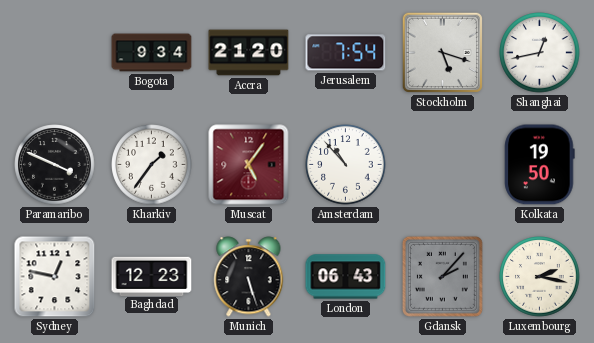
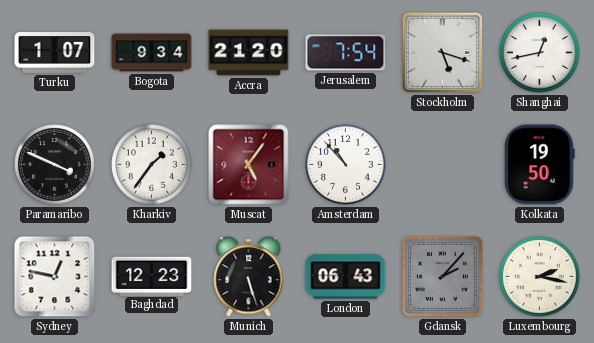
Turku: none -> 1:07
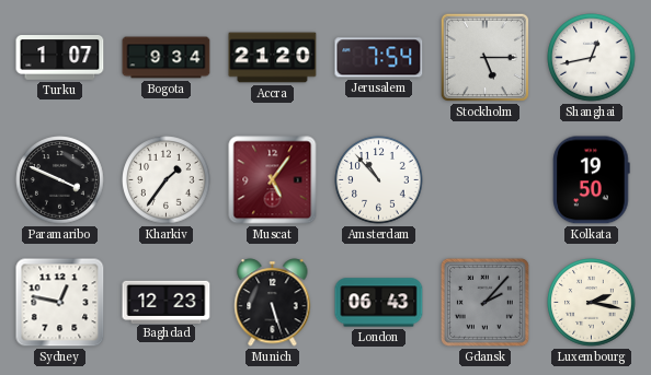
Stockholm: 5:18 -> 5:15
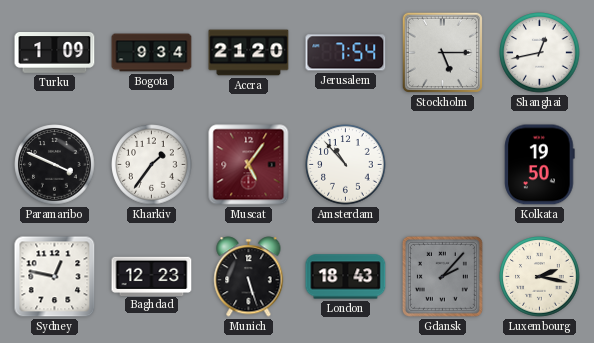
Turku: 1:07 -> 1:09
London: 06:43 -> 18:43
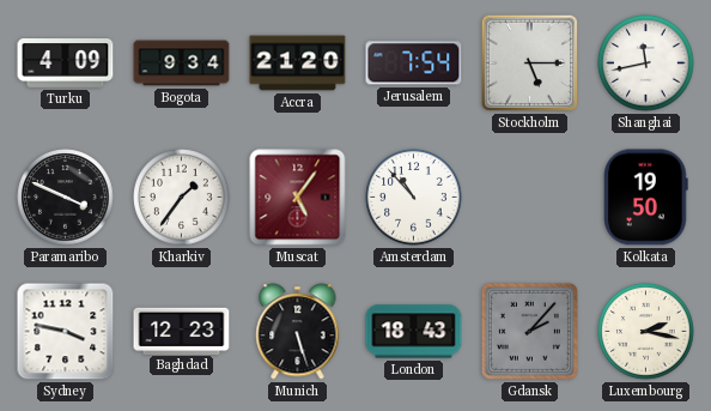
Turku: 1:09 -> 4:09
Shanghai: 12:43 -> 11:43
Sydney: 12:47 -> 3:47
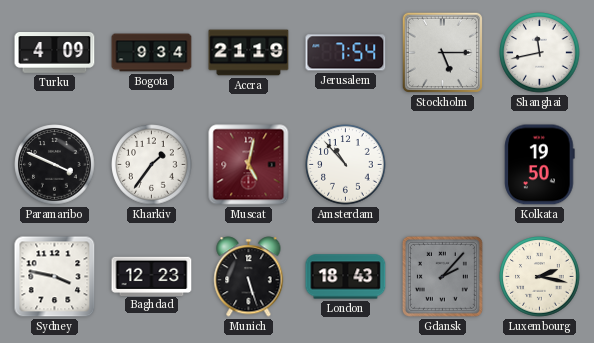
Accra: 21:20 -> 21:19
Muscat: 5:06 -> 5:02
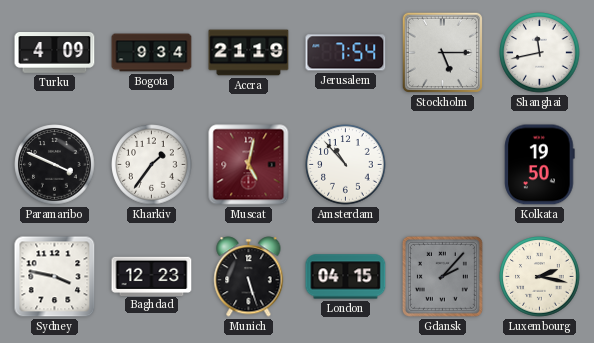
London: 18:43 -> 04:15
